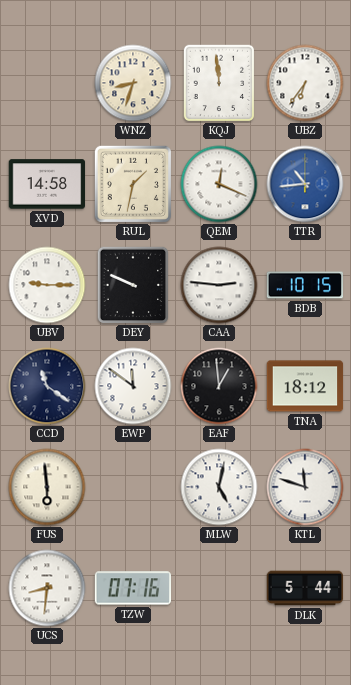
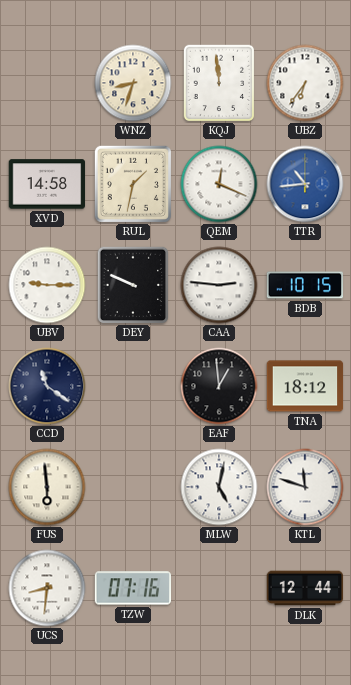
EWP: 11:51 -> none
DLK: 5:44 -> 12:44
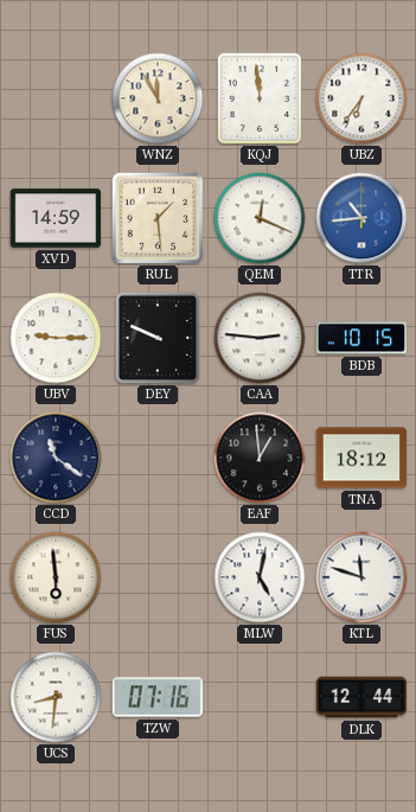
WNZ: 8:33 -> 11:55
XVD: 14:58 -> 14:59
RUL: 1:32 -> 1:29
